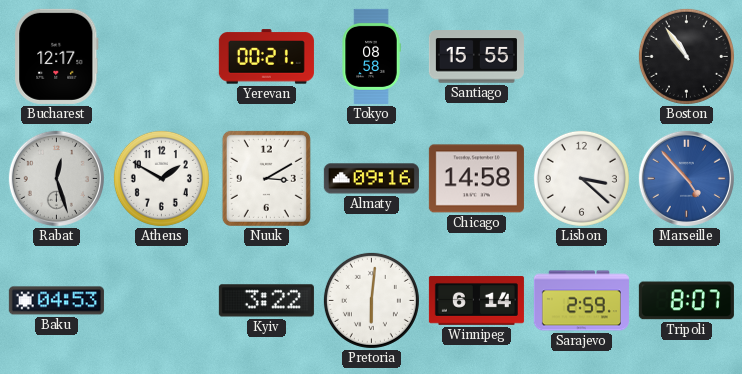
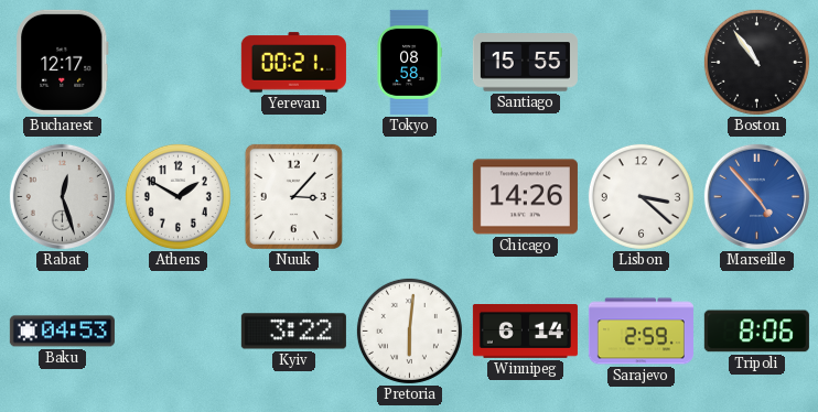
Nuuk: 3:10 -> 3:07
Almaty: 09:16 -> none
Chicago: 14:58 -> 14:26
Tripoli: 8:07 -> 8:06
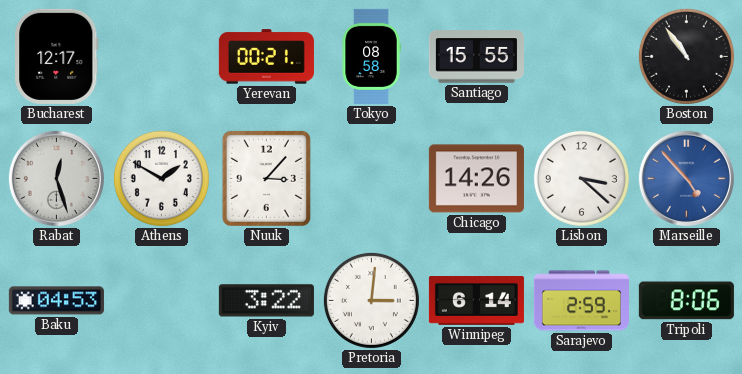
Pretoria: 6:01 -> 3:01
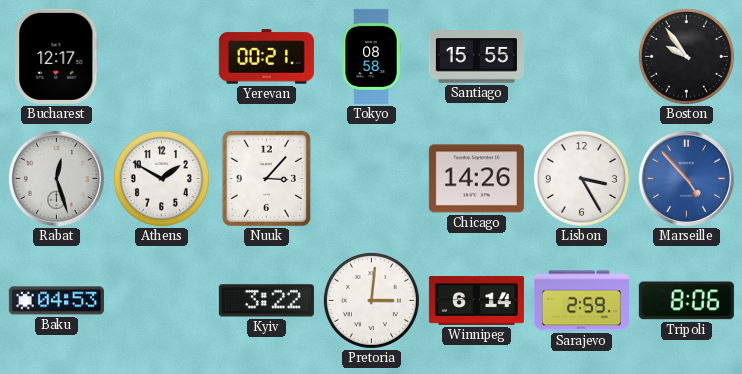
Boston: 10:54 -> 9:54
Lisbon: 3:22 -> 3:25
